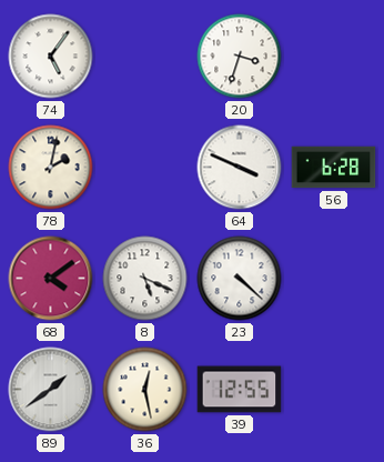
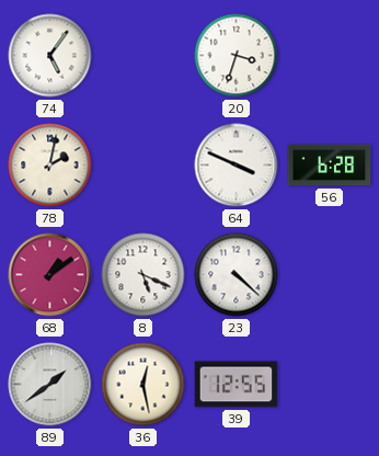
68: 4:09 -> 1:09
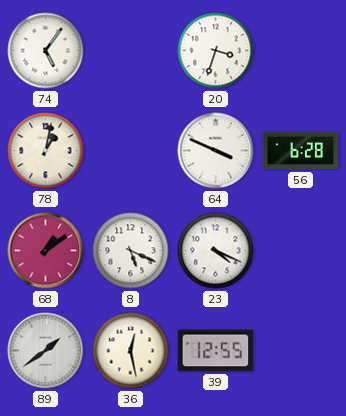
78: 2:02 -> 1:02
23: 4:22 -> 4:19
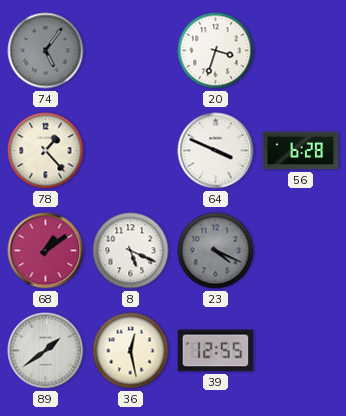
74 dial: white -> grey
78: 1:02 -> 1:23
23 dial: white -> grey
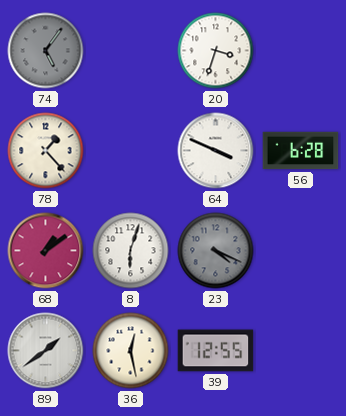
8: 5:19 -> 6:03
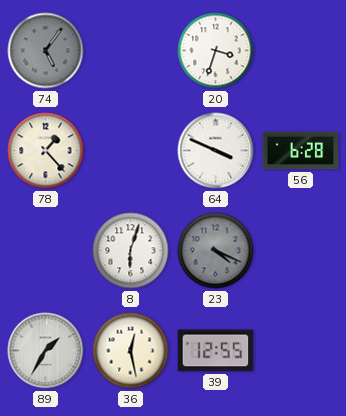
68: 1:09 -> none
89: 1:39 -> 1:35
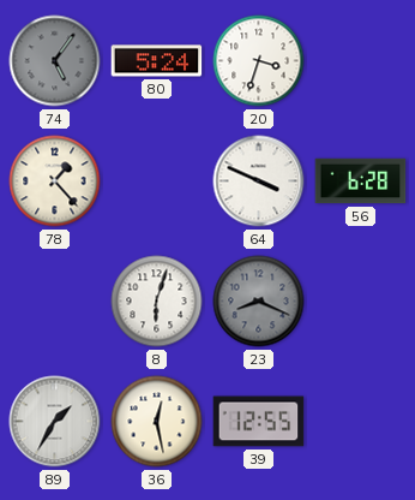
80: none -> 5:24
23: 4:19 -> 8:19
